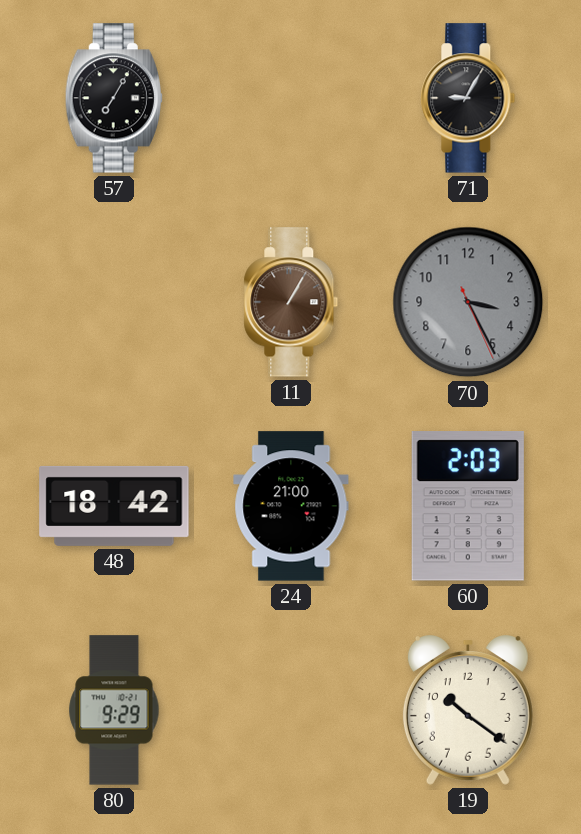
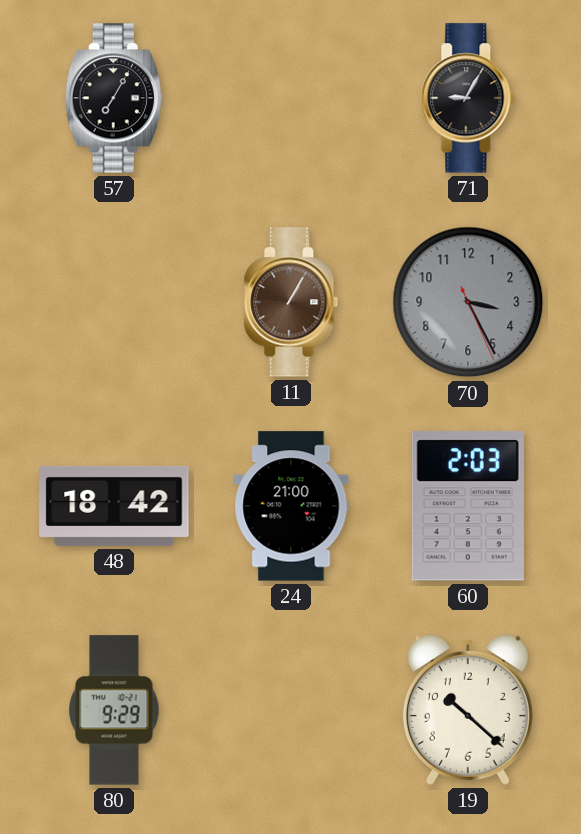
19: 10:21 -> 10:22
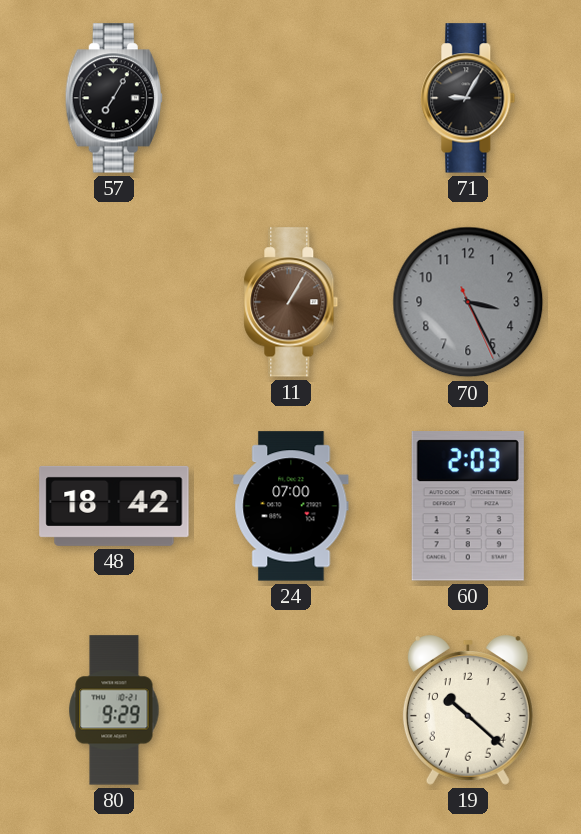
24: 21:00 -> 07:00
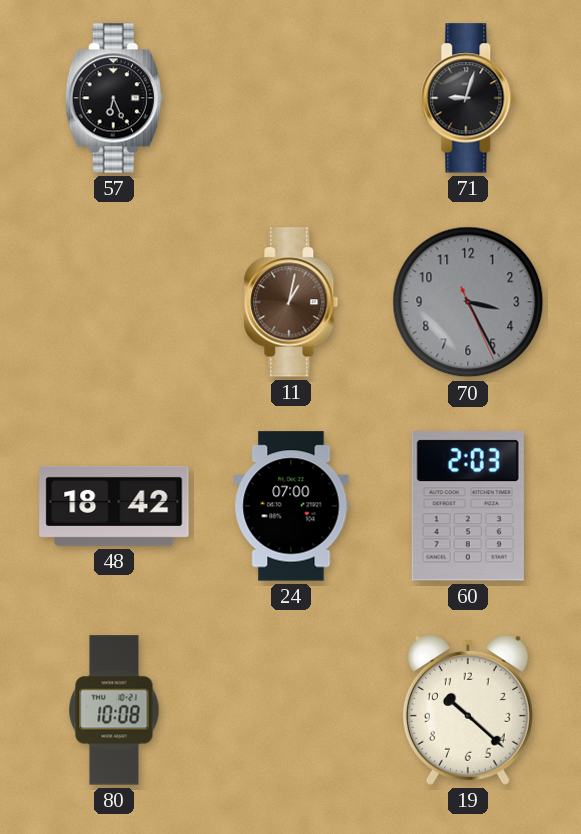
57: 7:05 -> 6:26
71: 9:05 -> 9:03
11: 1:05 -> 1:02
80: 9:29 -> 10:08
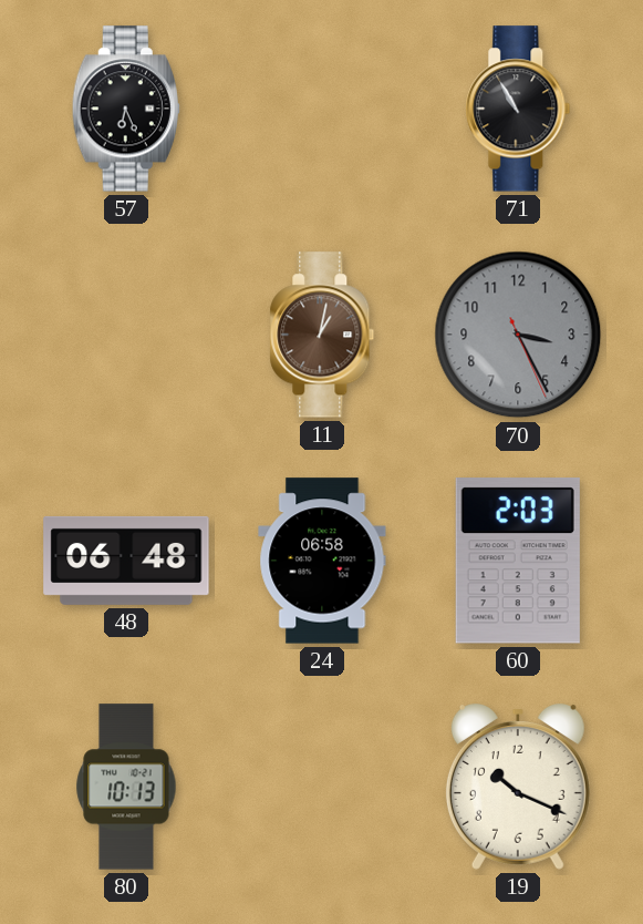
71: 9:03 -> 10:55
48: 18:42 -> 06:48
24: 07:00 -> 06:58
80: 10:08 -> 10:13
19: 10:22 -> 10:19
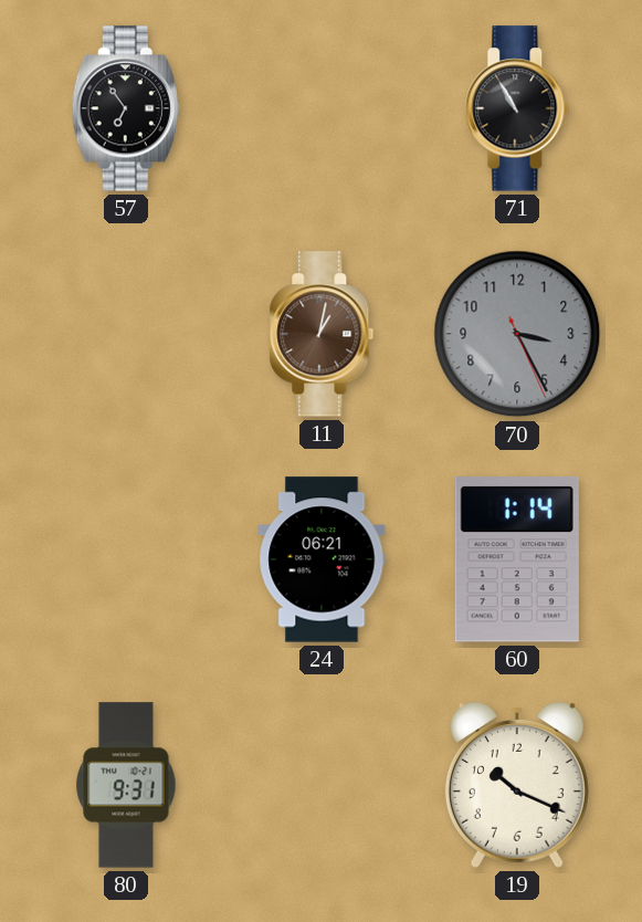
57: 6:26 -> 6:54
48: 06:48 -> none
24: 06:58 -> 06:21
60: 2:03 -> 1:14
80: 10:13 -> 9:31
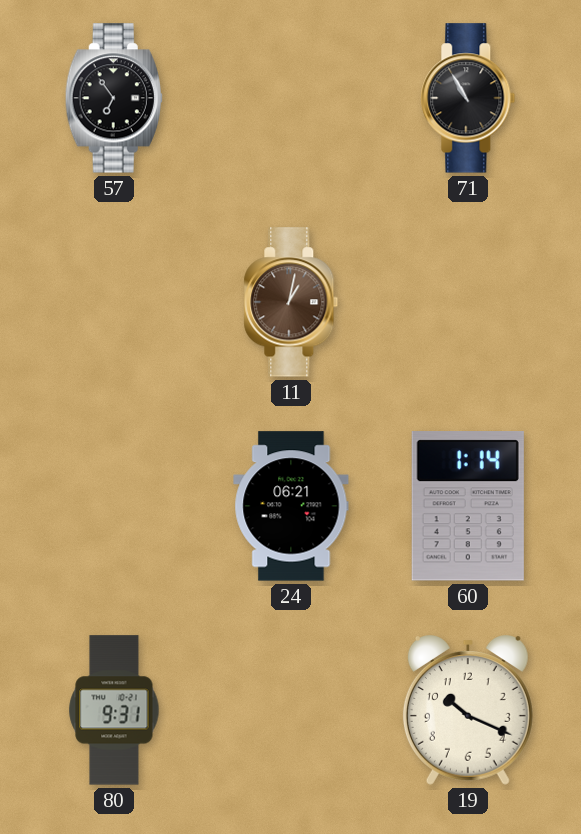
70: 3:25 -> none
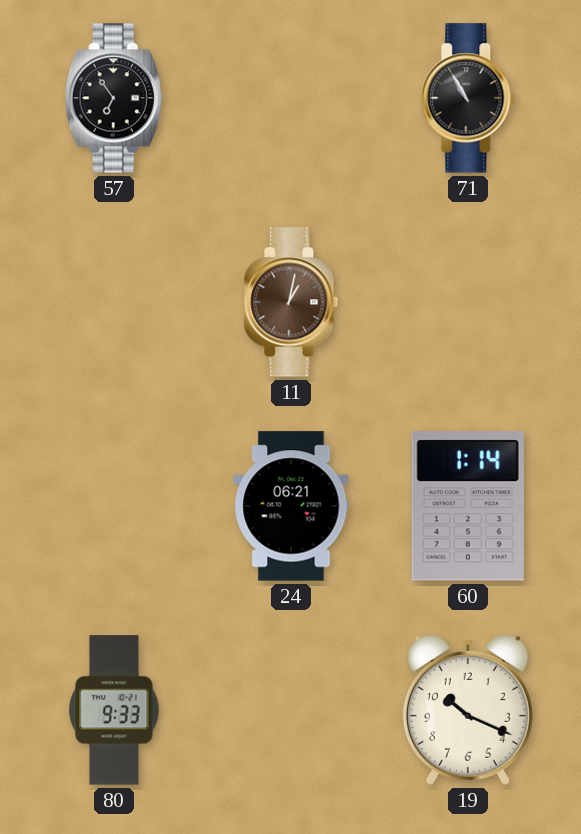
80: 9:31 -> 9:33
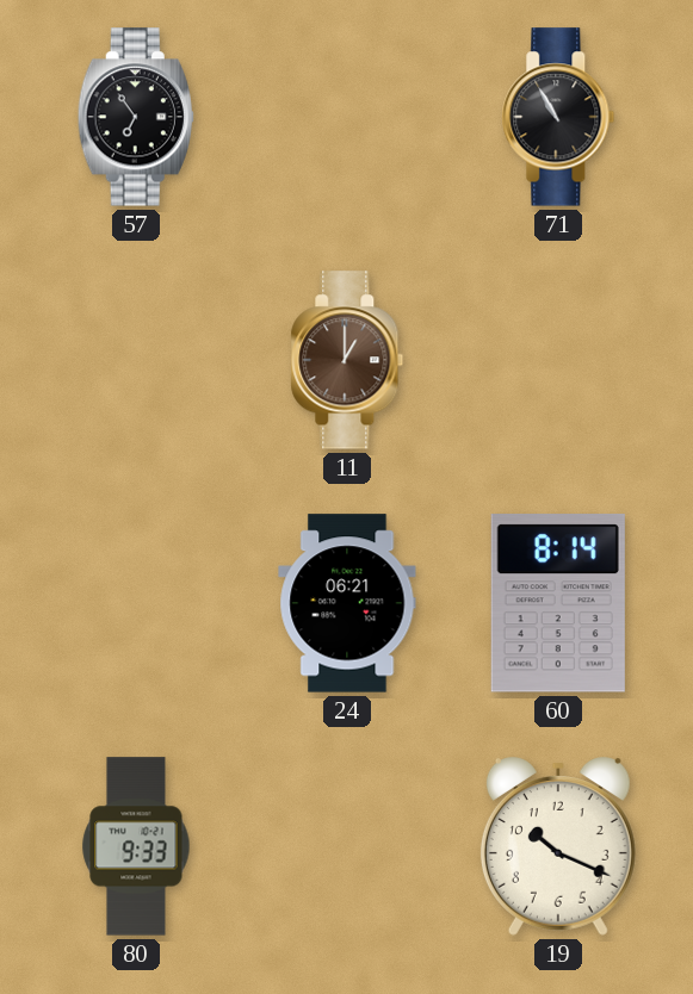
11: 1:02 -> 1:00
60: 1:14 -> 8:14
